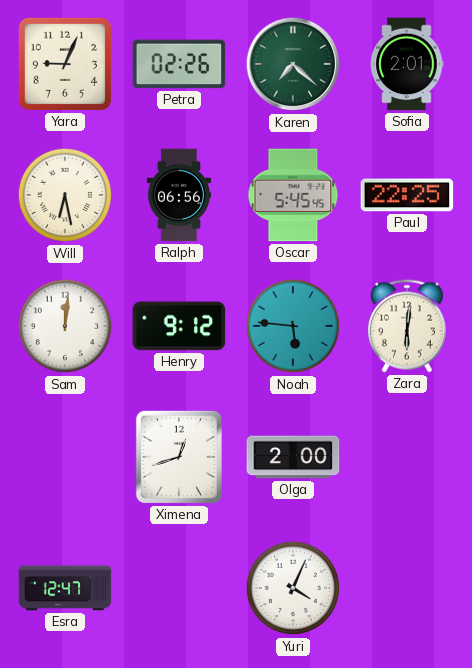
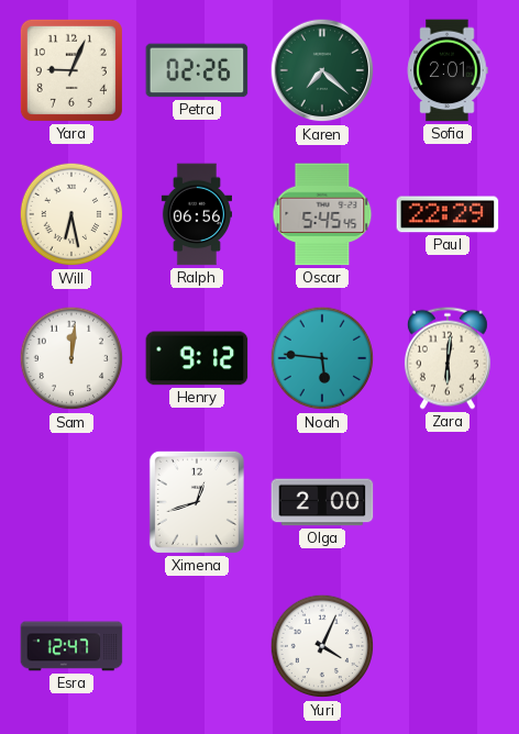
Paul: 22:25 -> 22:29
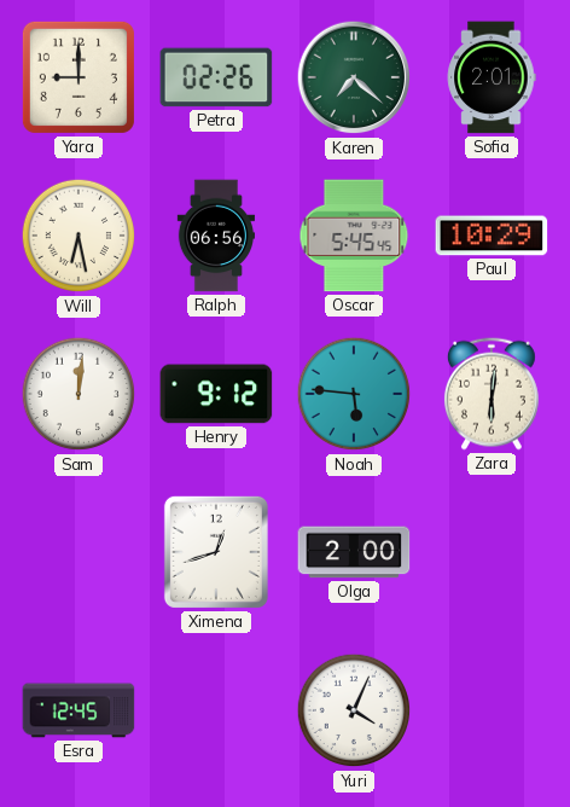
Yara: 9:04 -> 9:00
Paul: 22:29 -> 10:29
Esra: 12:47 -> 12:45
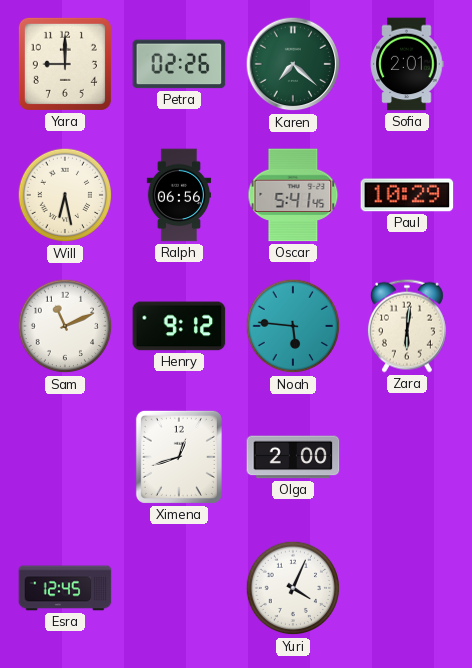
Oscar: 5:45 -> 5:41
Sam: 12:01 -> 11:11
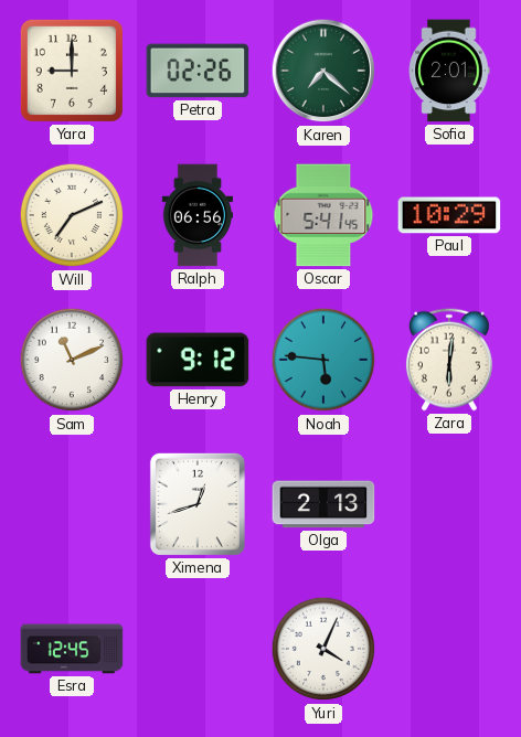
Will: 6:28 -> 7:11
Olga: 2:00 -> 2:13
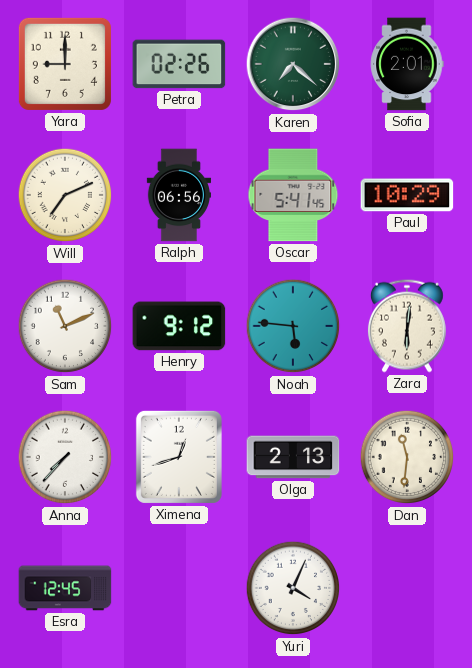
Anna: none -> 7:37
Dan: none -> 11:31
